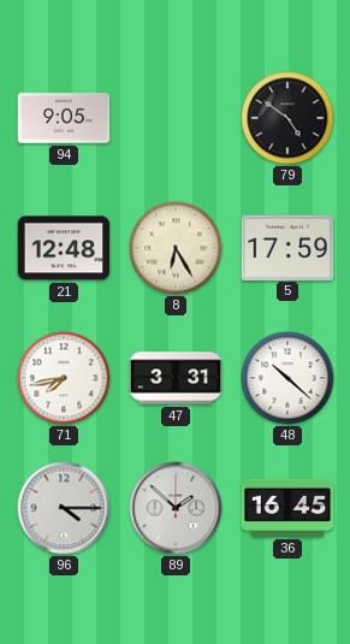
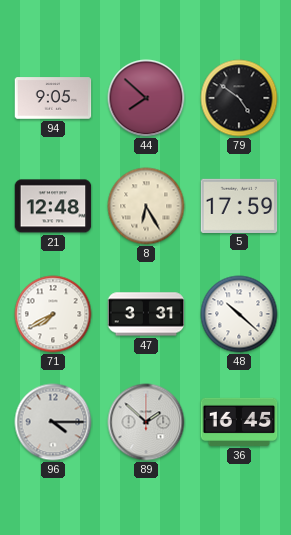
44: none -> 7:52
71: 7:43 -> 7:40
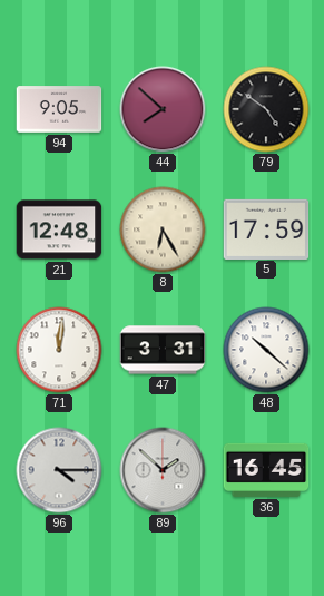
71: 7:40 -> 12:01
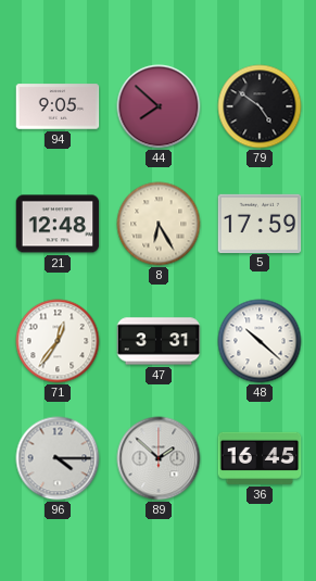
71: 12:01 -> 12:36
